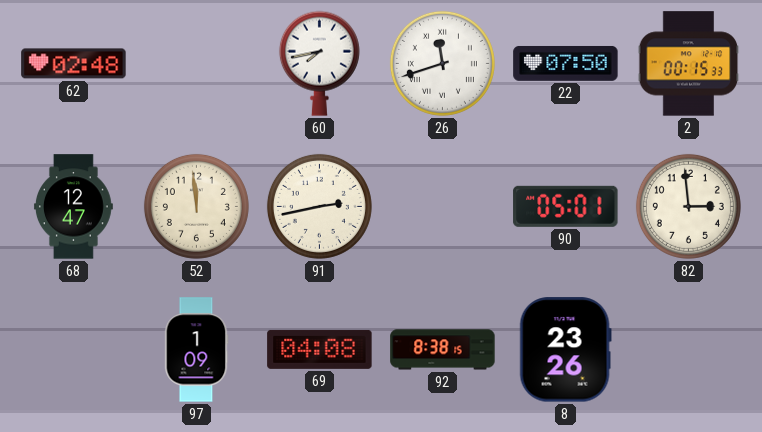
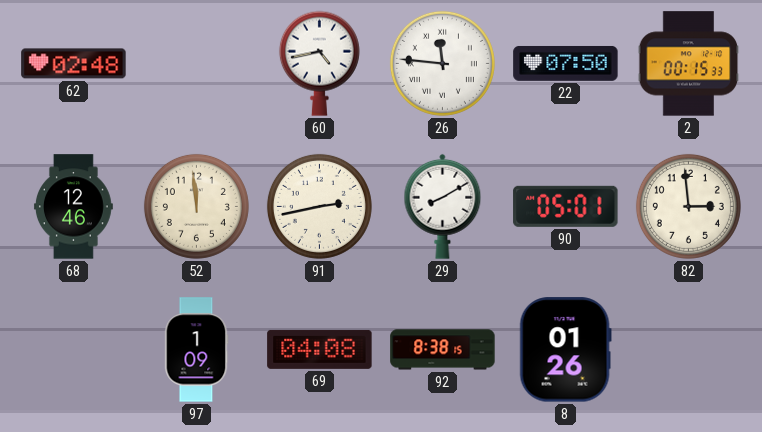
60: 7:43 -> 4:43
26: 11:42 -> 11:46
68: 12:47 -> 12:46
29: none -> 8:10
8: 23:26 -> 01:26
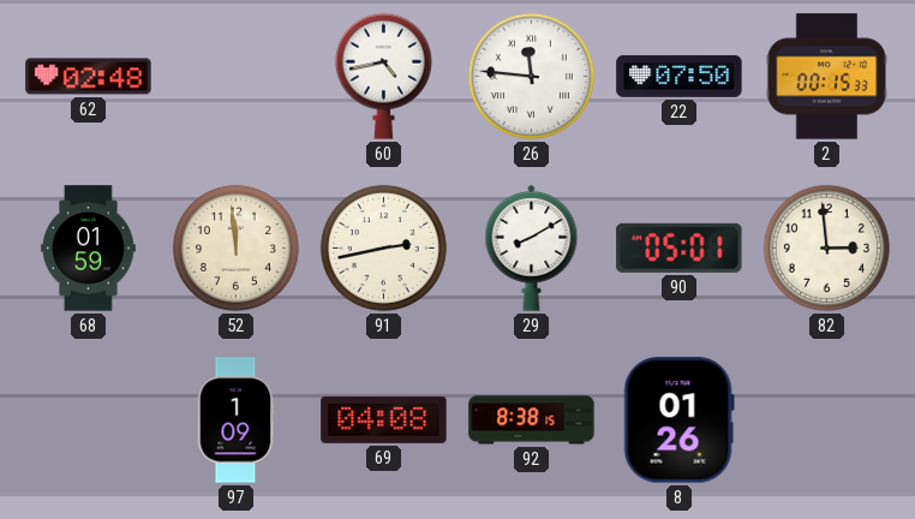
68: 12:46 -> 01:59
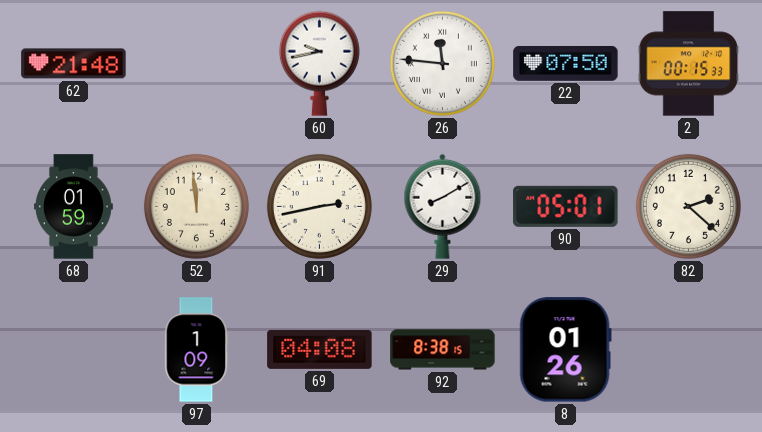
62: 02:48 -> 21:48
60: 4:43 -> 9:43
82: 2:59 -> 2:22
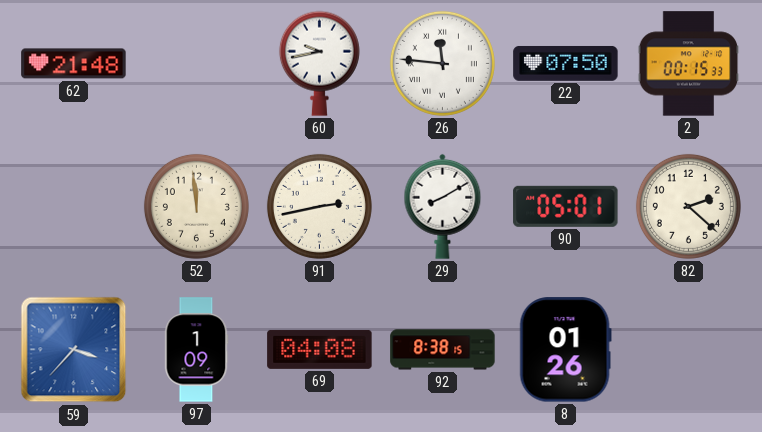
68: 01:59 -> none
59: none -> 3:37
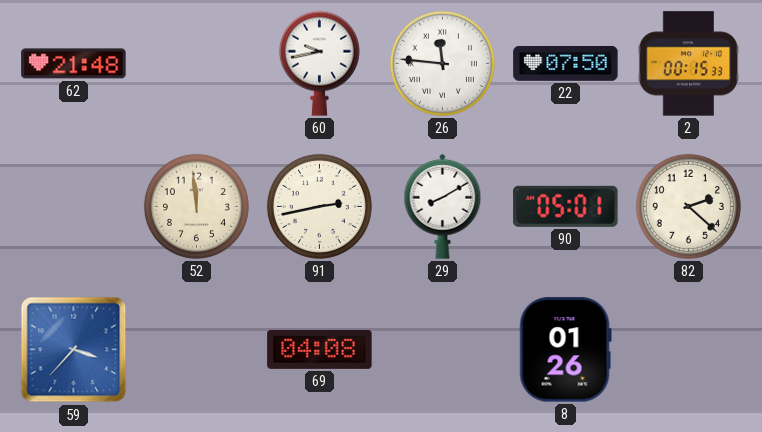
97: 1:09 -> none
92: 8:38 -> none
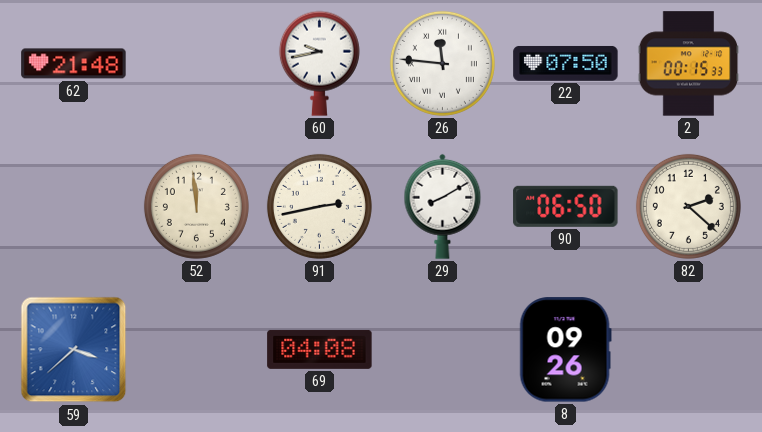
90: 05:01 -> 06:50
59: 3:37 -> 3:38
8: 01:26 -> 09:26
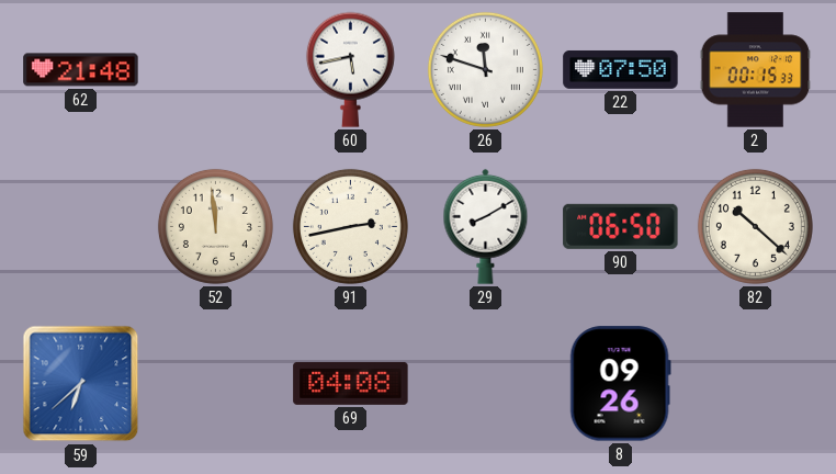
60: 9:43 -> 5:43
26: 11:46 -> 11:48
82: 2:22 -> 10:22
59: 3:38 -> 6:38
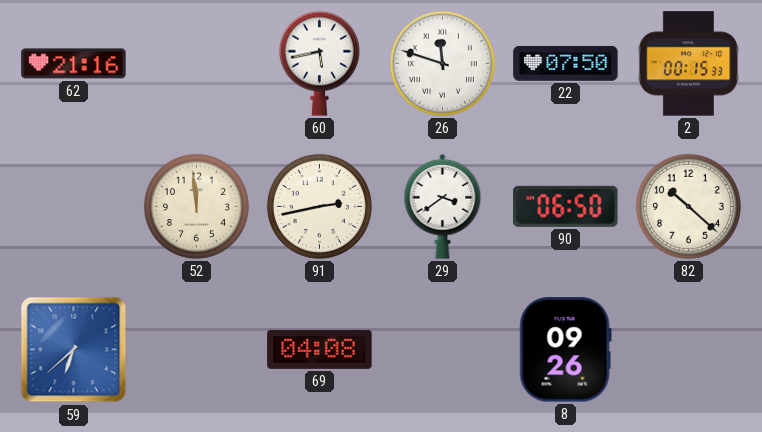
62: 21:48 -> 21:16
29: 8:10 -> 3:39
